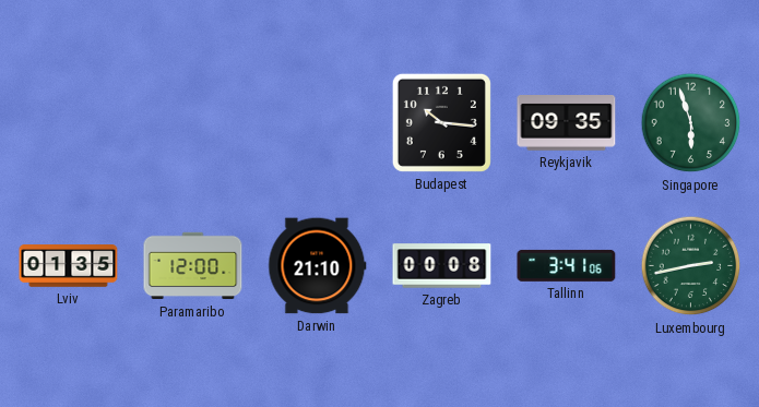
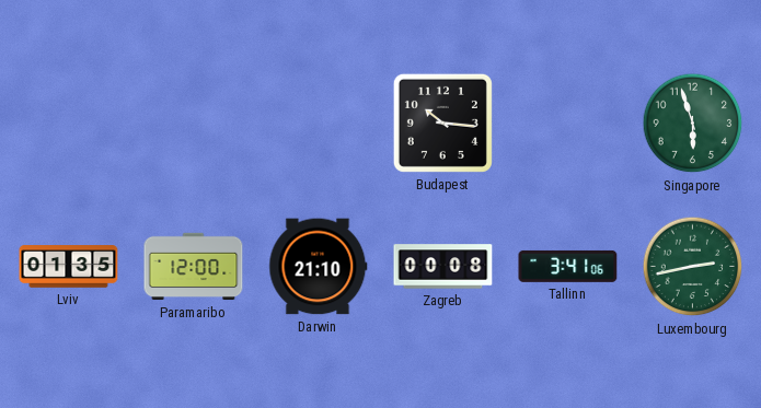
Reykjavik: 09:35 -> none
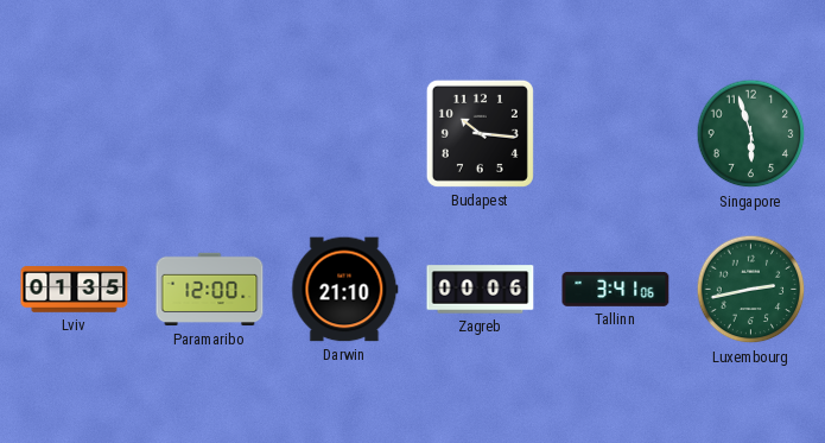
Zagreb: 00:08 -> 00:06
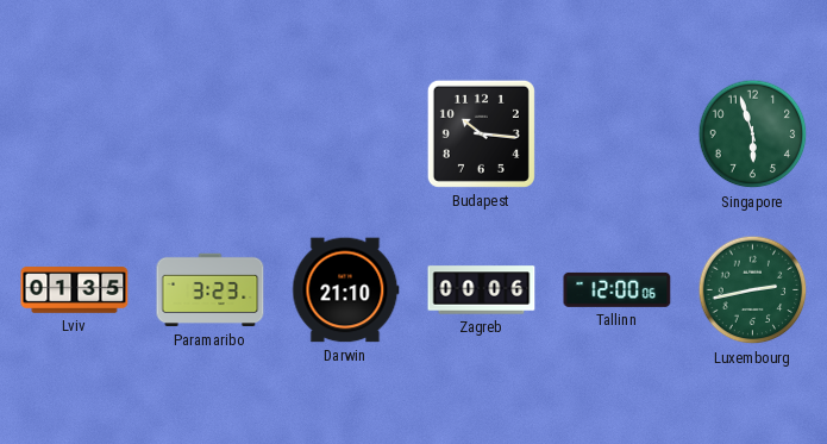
Paramaribo: 12:00 -> 3:23
Tallinn: 3:41 -> 12:00
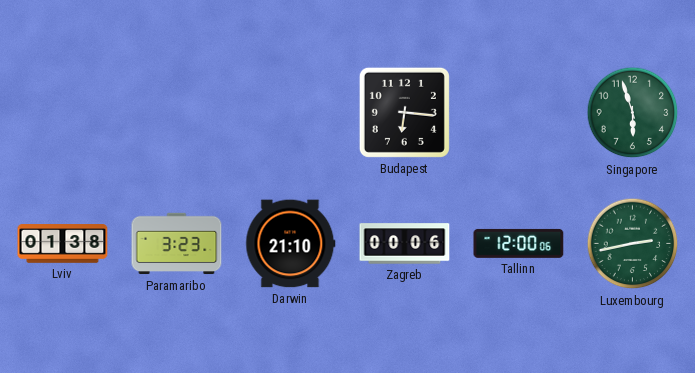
Budapest: 10:16 -> 6:16
Lviv: 01:35 -> 01:38
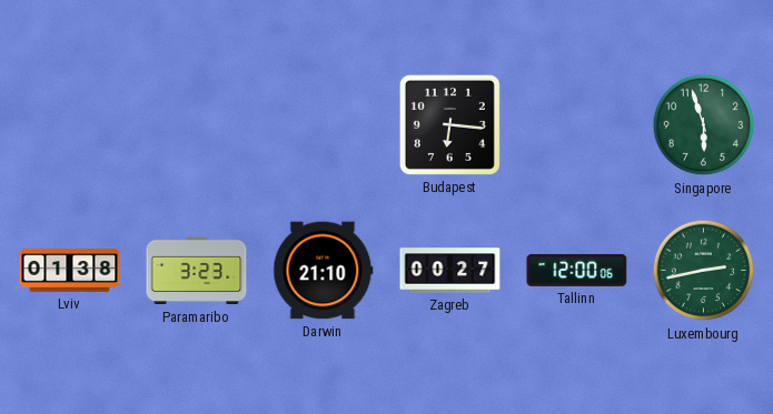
Zagreb: 00:06 -> 00:27
